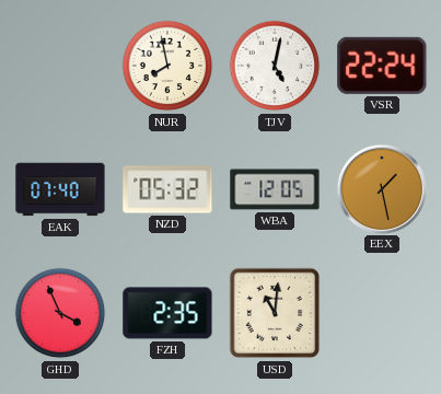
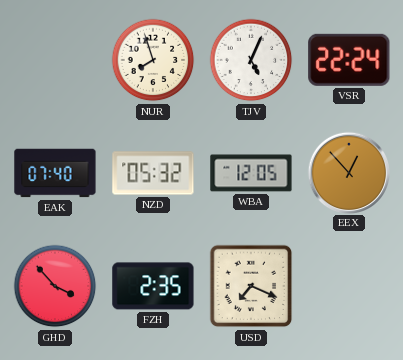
NUR: 7:58 -> 7:57
TJV: 5:02 -> 5:04
EEX: 1:28 -> 12:53
GHD: 3:56 -> 3:53
USD: 11:01 -> 7:19
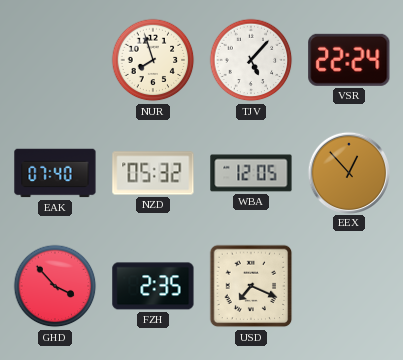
TJV: 5:04 -> 5:07
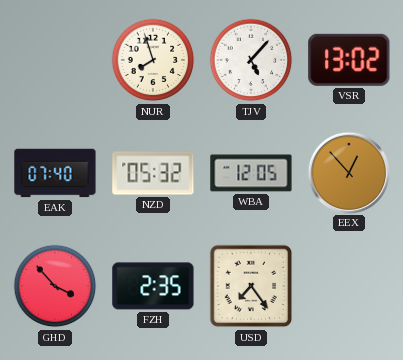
VSR: 22:24 -> 13:02
USD: 7:19 -> 7:24
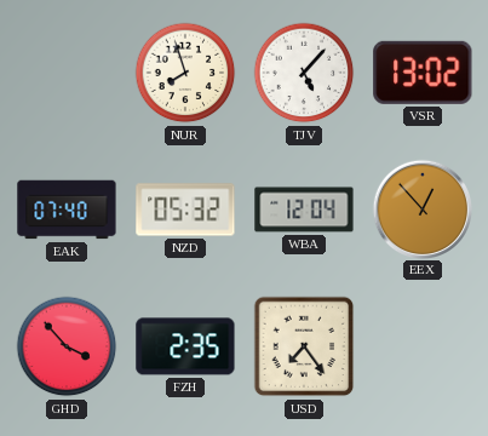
WBA: 12:05 -> 12:04
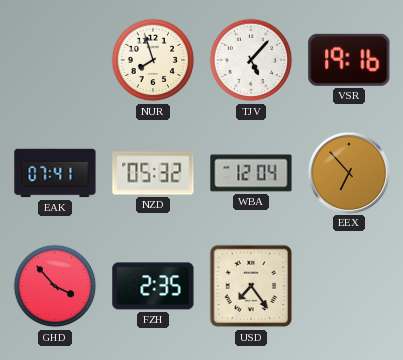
VSR: 13:02 -> 19:16
EAK: 07:40 -> 07:41
EEX: 12:53 -> 6:53
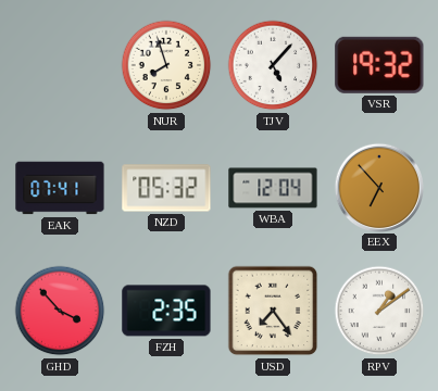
VSR: 19:16 -> 19:32
RPV: none -> 1:09
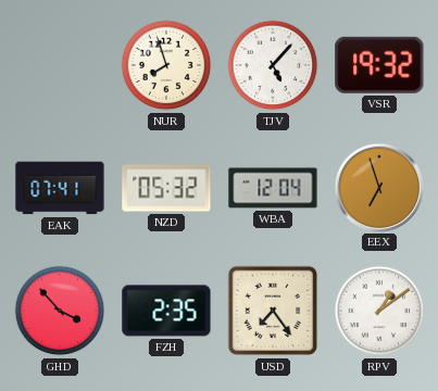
EEX: 6:53 -> 6:57
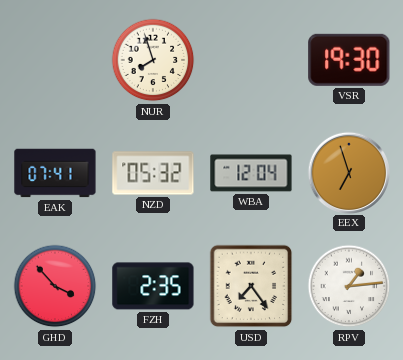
TJV: 5:07 -> none
VSR: 19:32 -> 19:30
RPV: 1:09 -> 1:14
